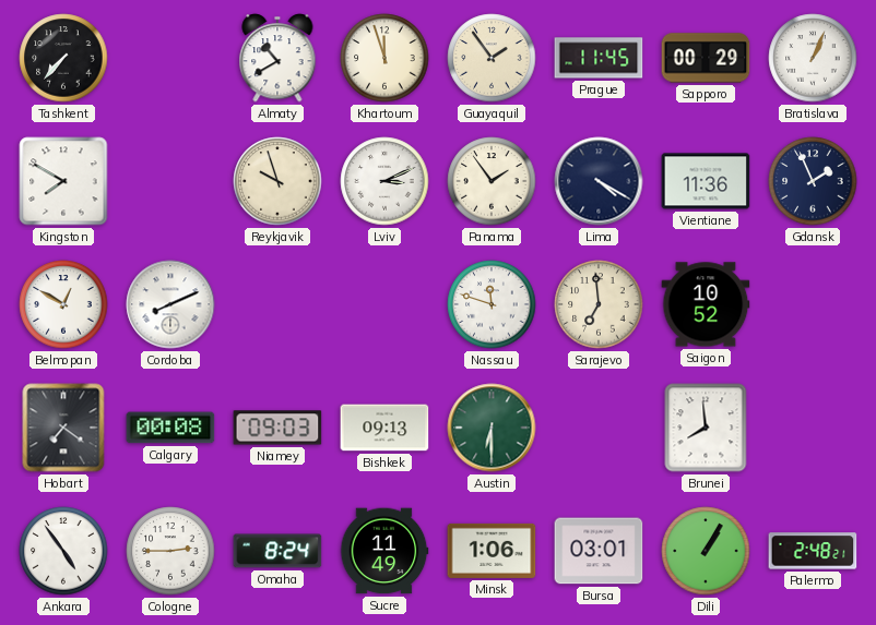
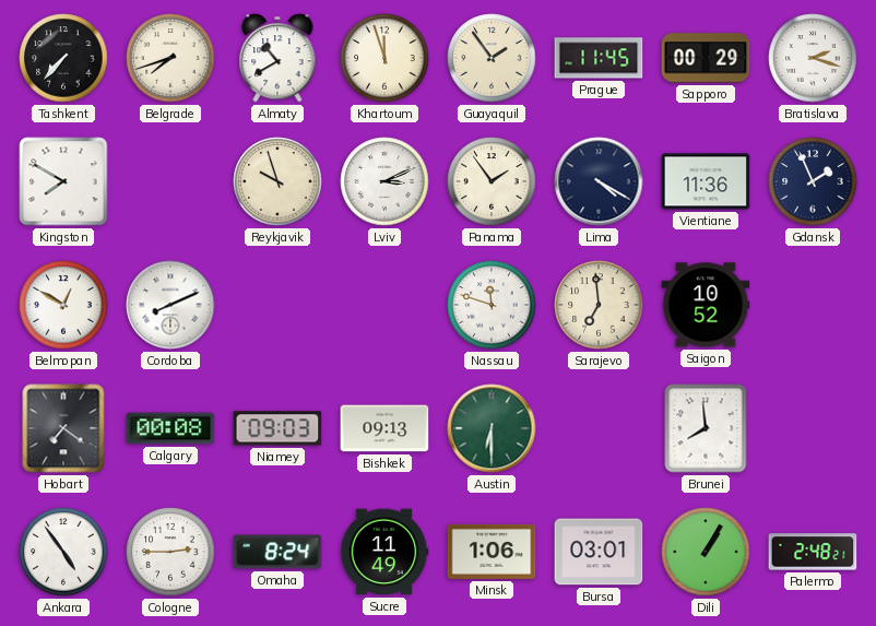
Belgrade: none -> 7:42
Bratislava: 1:04 -> 2:18
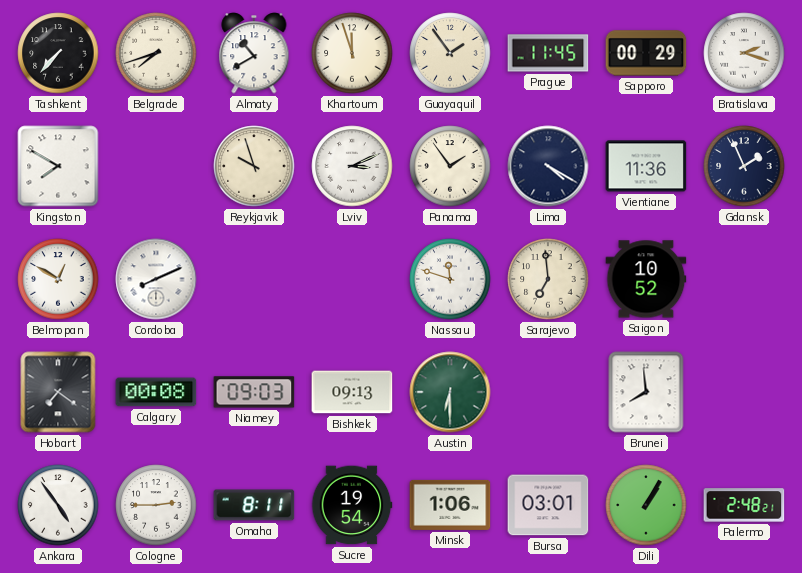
Omaha: 8:24 -> 8:11
Sucre: 11:49 -> 19:54
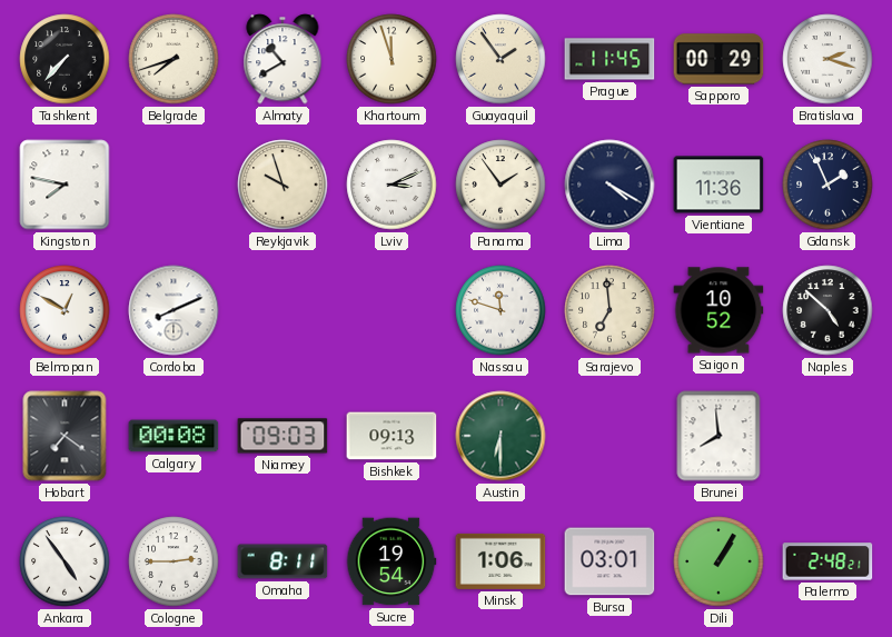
Kingston: 7:50 -> 7:47
Naples: none -> 4:52
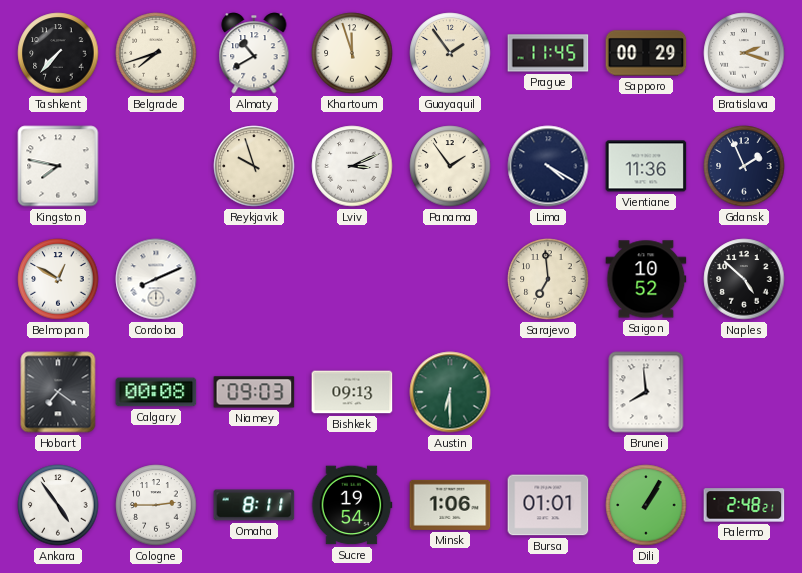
Nassau: 11:48 -> none
Bursa: 03:01 -> 01:01
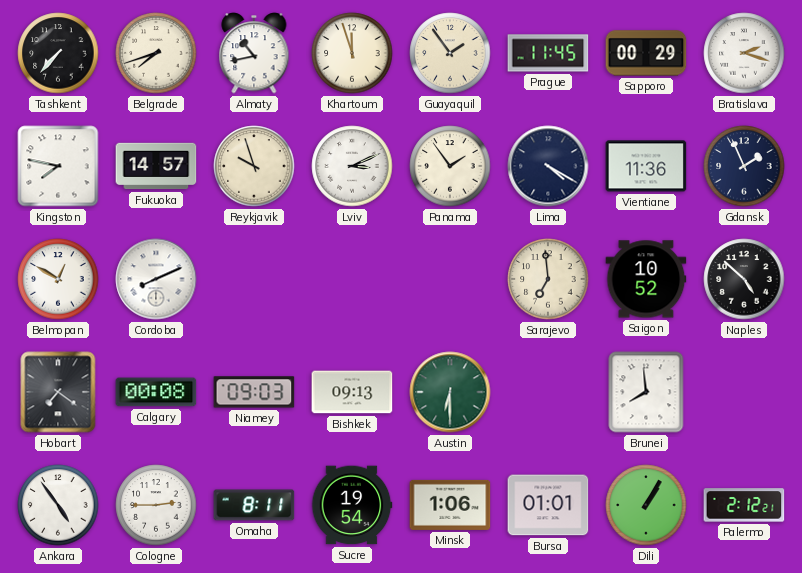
Almaty: 10:40 -> 10:43
Fukuoka: none -> 14:57
Palermo: 2:48 -> 2:12
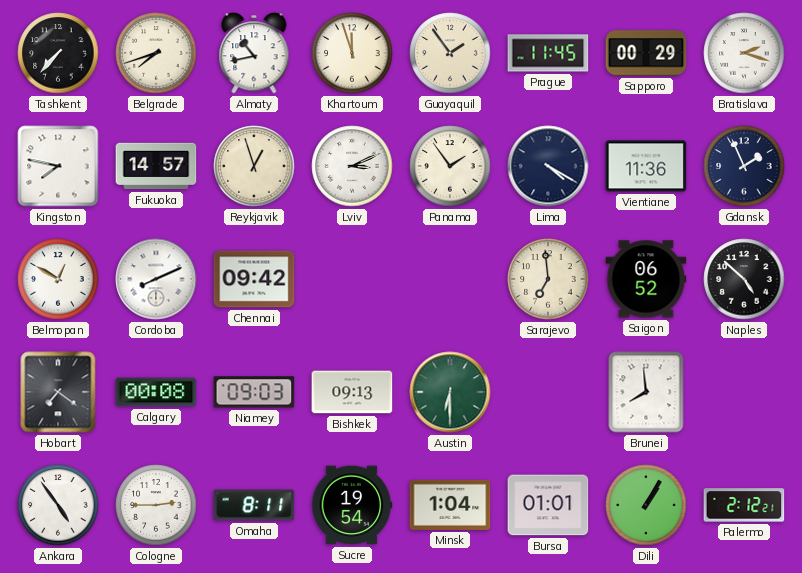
Reykjavik: 9:57 -> 12:57
Chennai: none -> 09:42
Saigon: 10:52 -> 06:52
Minsk: 1:06 -> 1:04
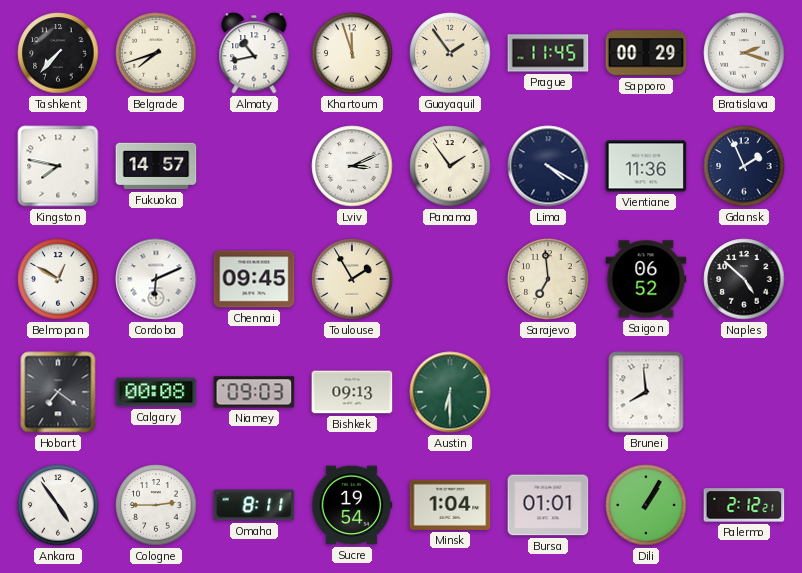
Reykjavik: 12:57 -> none
Cordoba: 8:11 -> 6:11
Chennai: 09:42 -> 09:45
Toulouse: none -> 1:55
